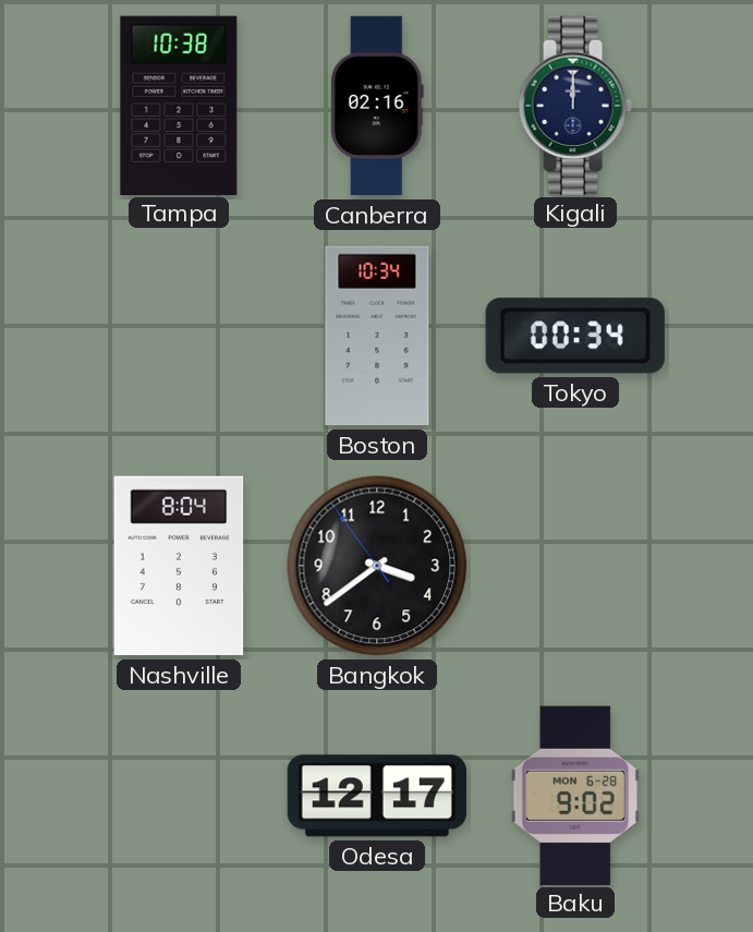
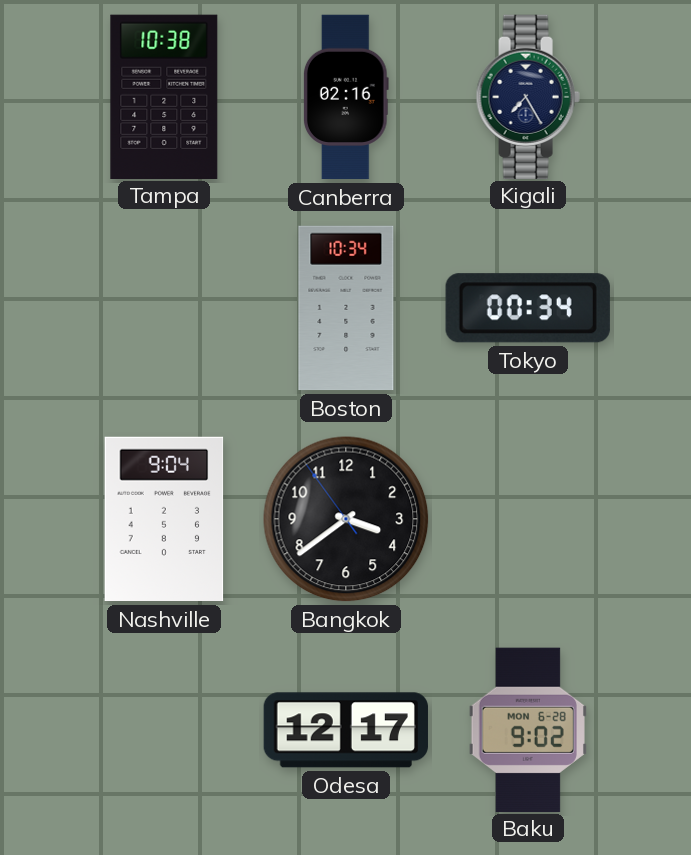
Kigali: 12:00 -> 7:25
Nashville: 8:04 -> 9:04
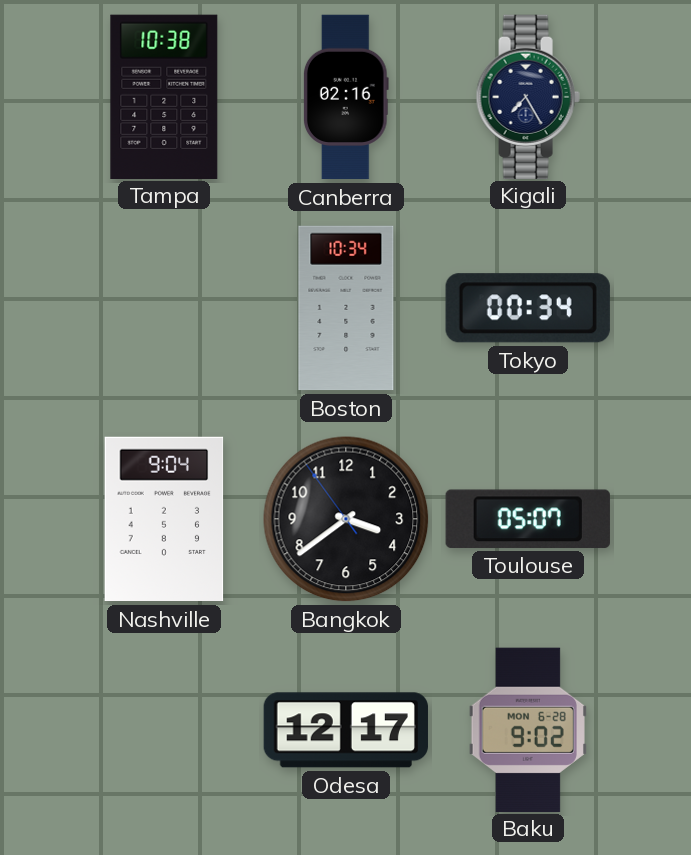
Toulouse: none -> 05:07
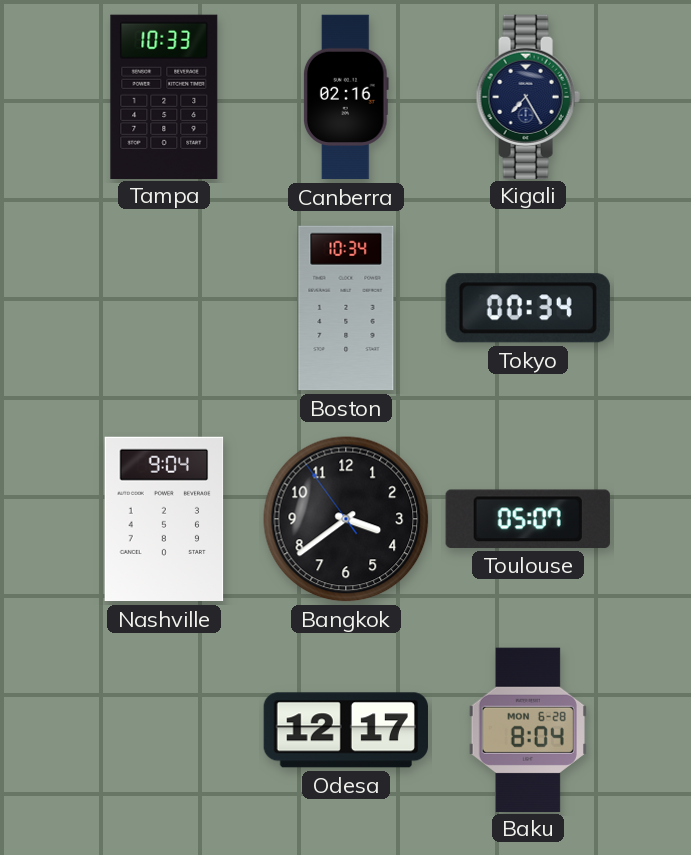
Tampa: 10:38 -> 10:33
Baku: 9:02 -> 8:04
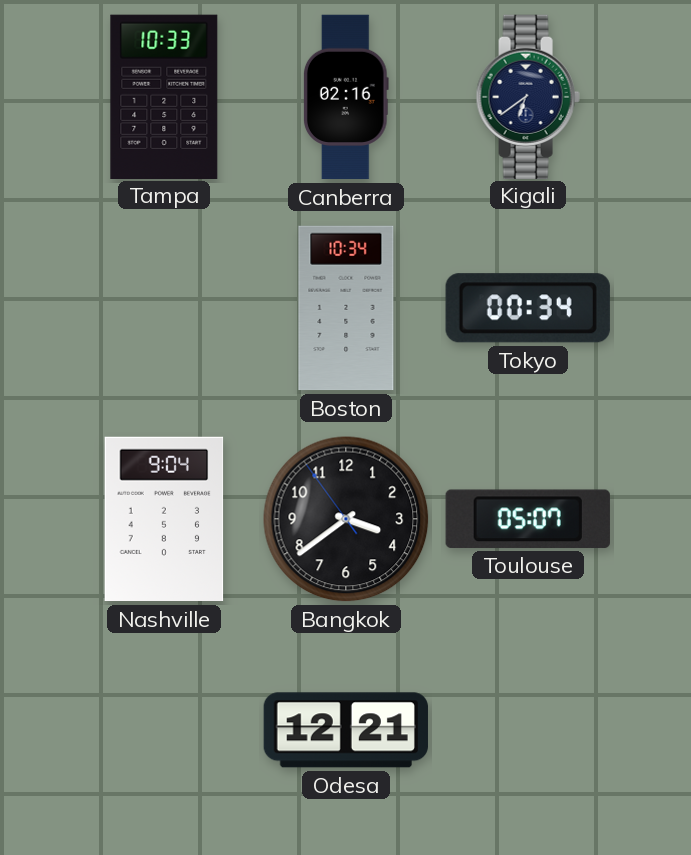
Kigali: 7:25 -> 6:39
Odesa: 12:17 -> 12:21
Baku: 8:04 -> none
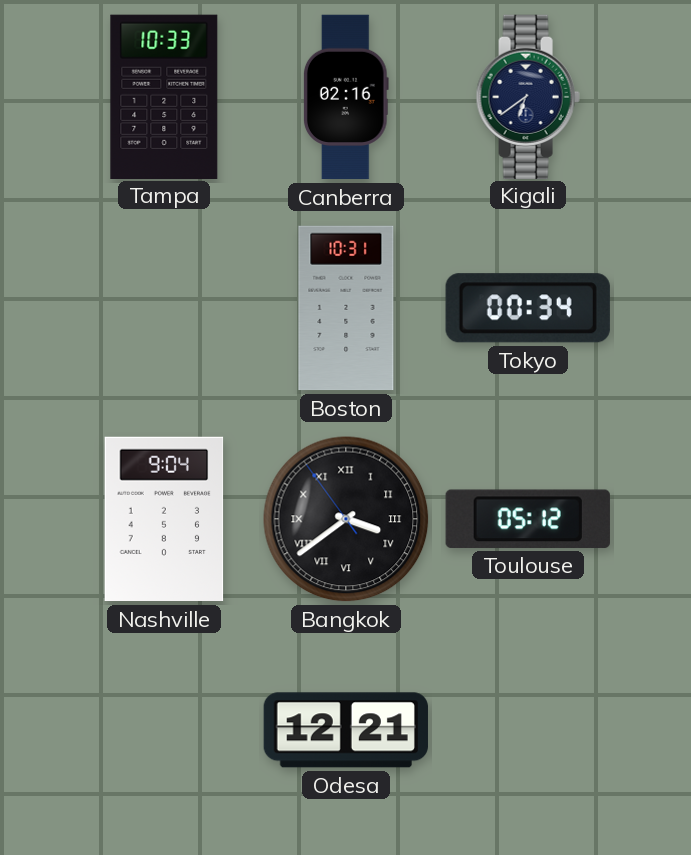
Boston: 10:34 -> 10:31
Bangkok numerals: Arabic -> Roman
Toulouse: 05:07 -> 05:12
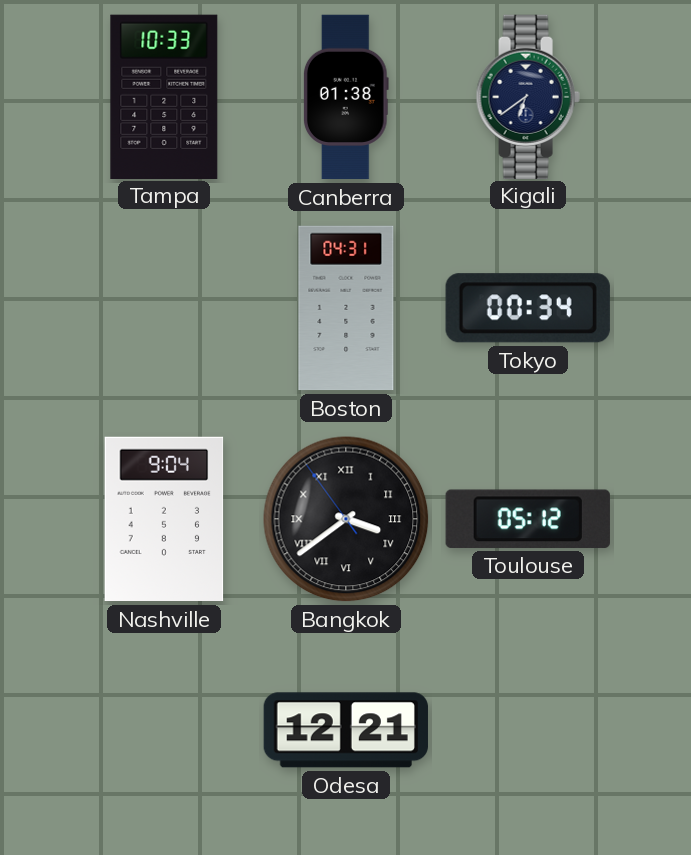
Canberra: 02:16 -> 01:38
Boston: 10:31 -> 04:31
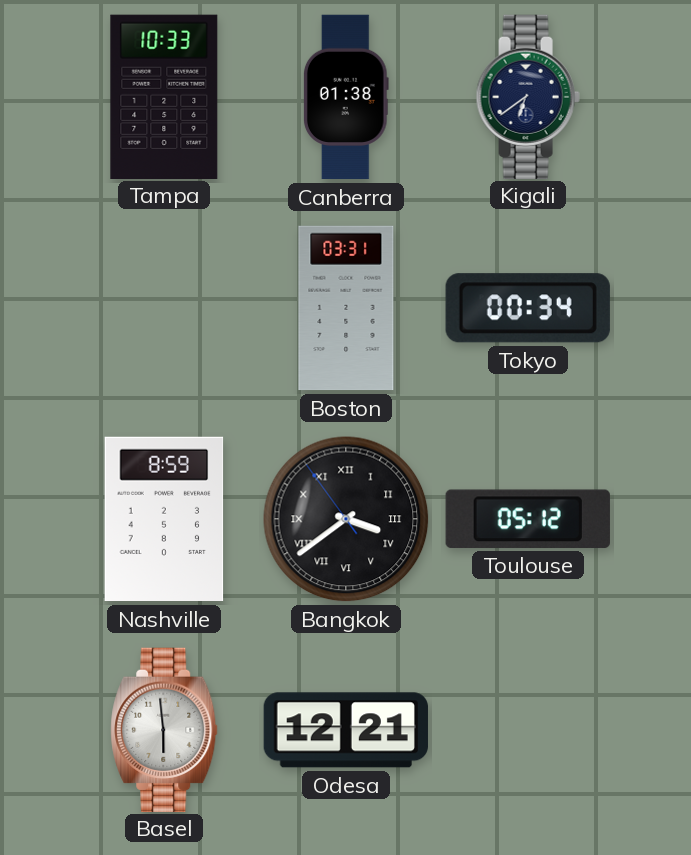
Boston: 04:31 -> 03:31
Nashville: 9:04 -> 8:59
Basel: none -> 5:59
